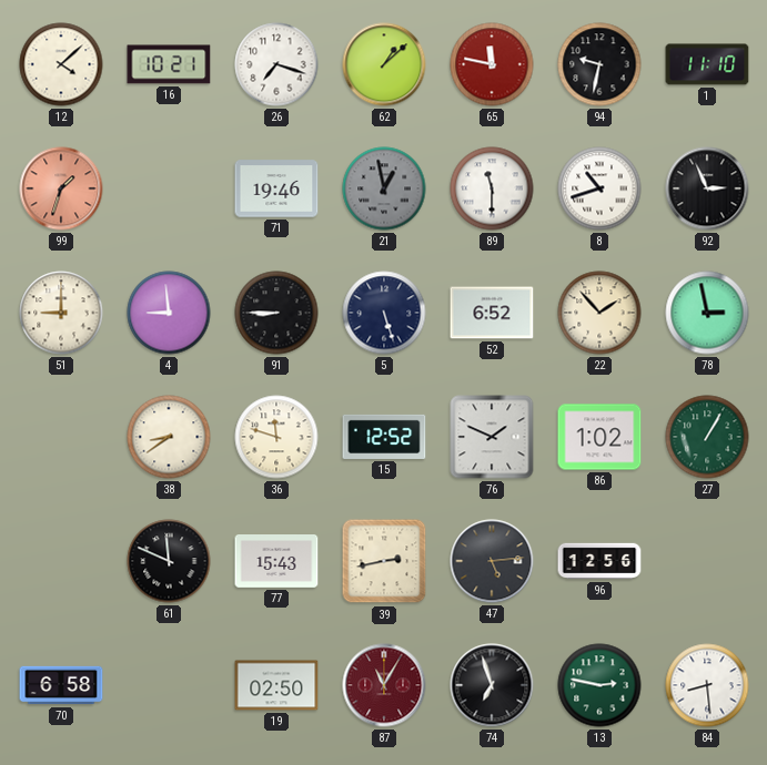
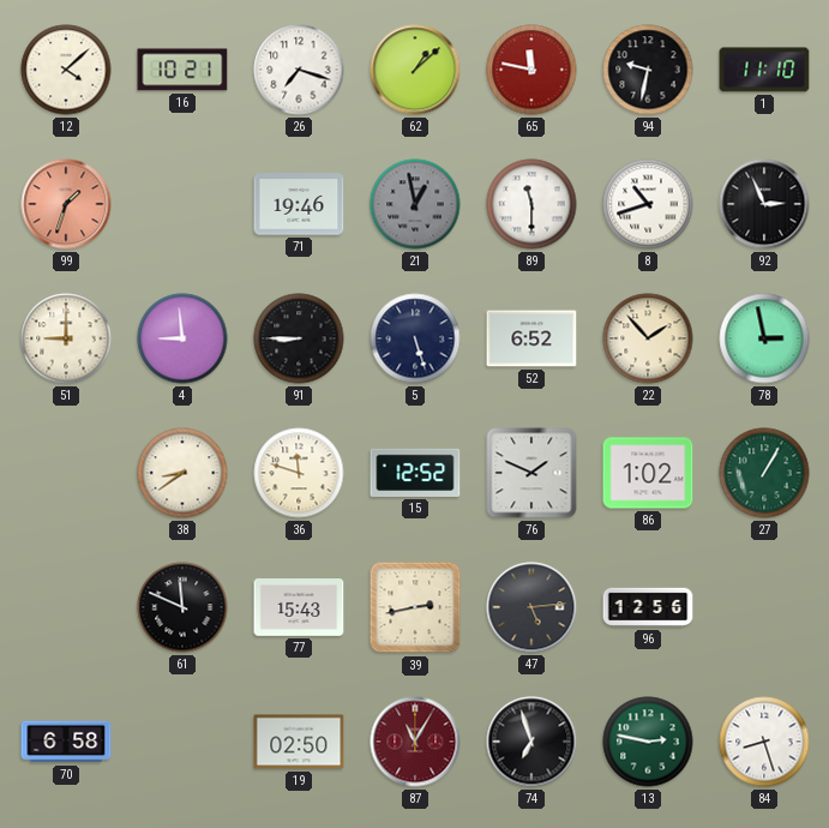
84: 8:29 -> 8:27
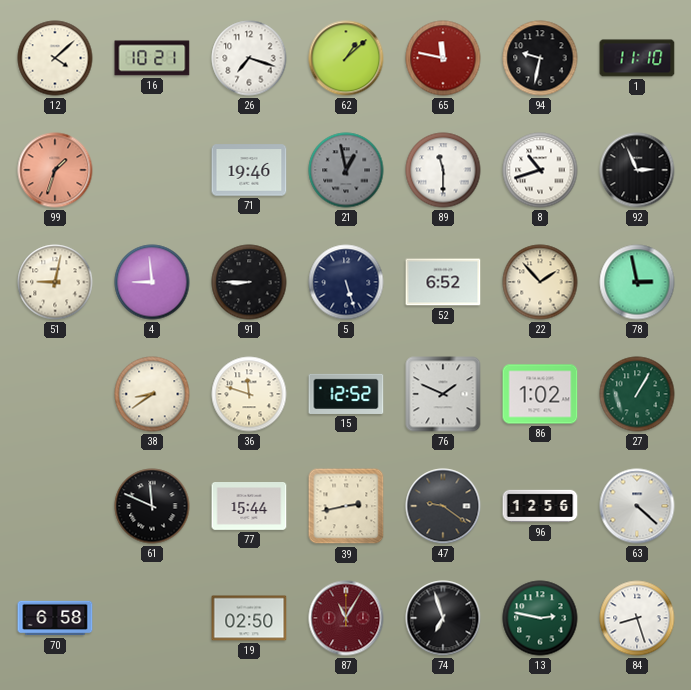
51: 9:00 -> 9:02
77: 15:43 -> 15:44
47: 5:14 -> 9:21
63: none -> 4:22
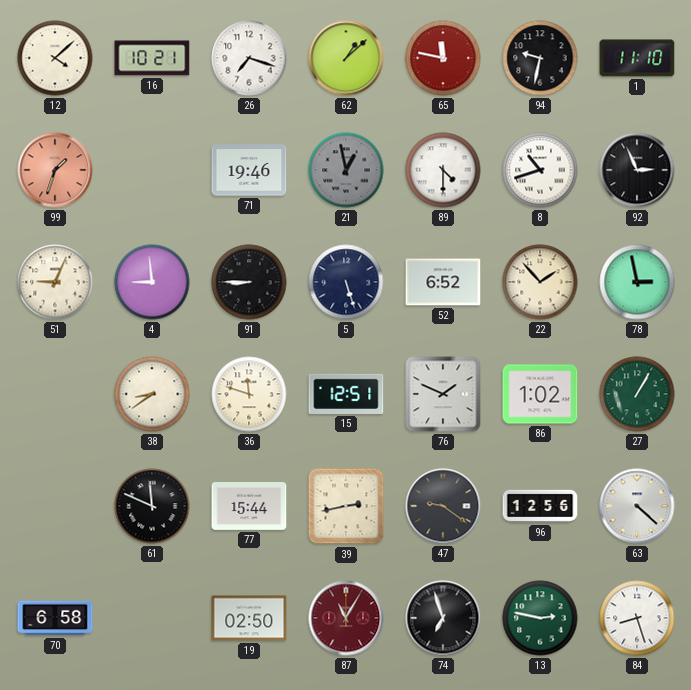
89: 11:30 -> 4:30
51: 9:02 -> 9:04
15: 12:52 -> 12:51
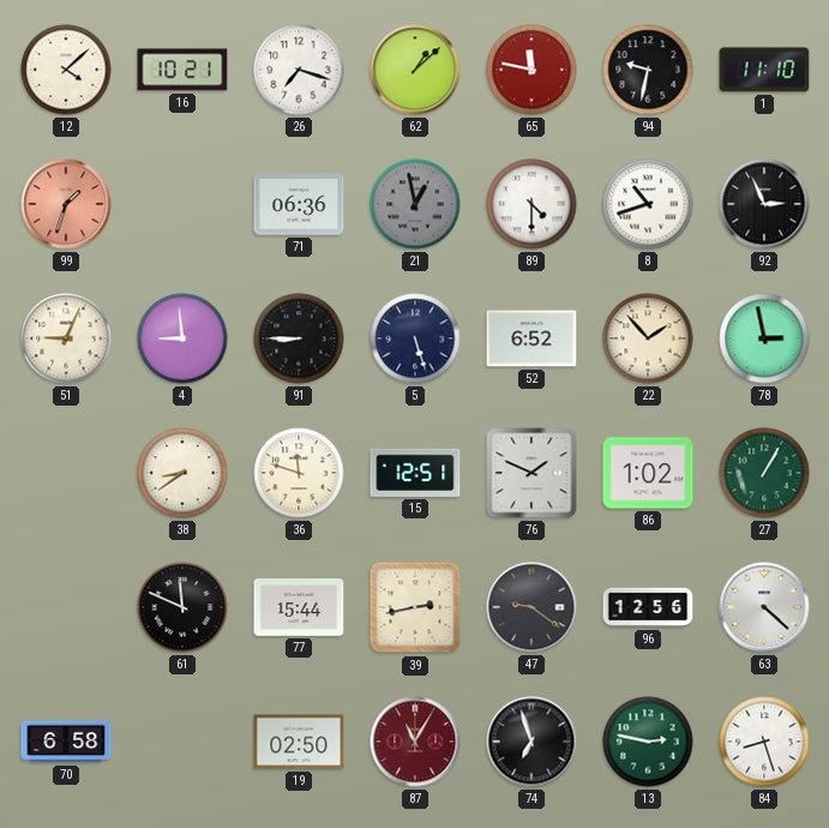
71: 19:46 -> 06:36
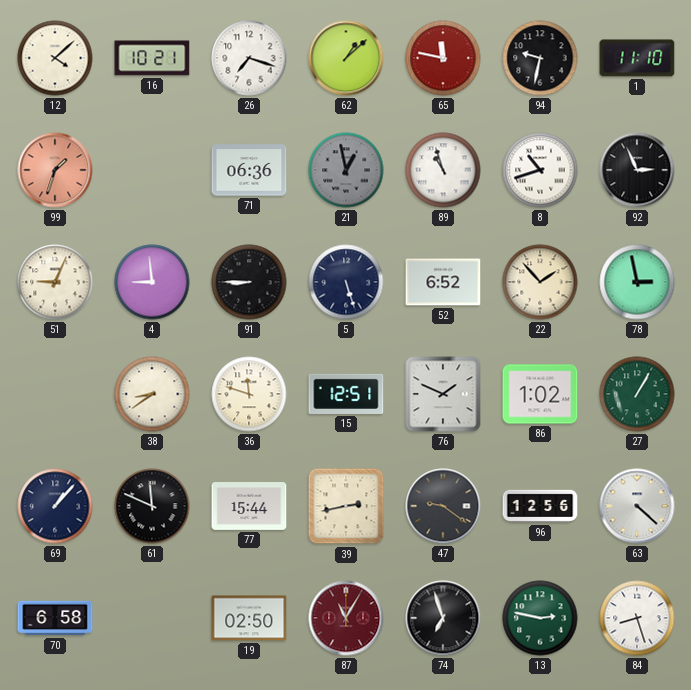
89: 4:30 -> 10:57
69: none -> 1:07
